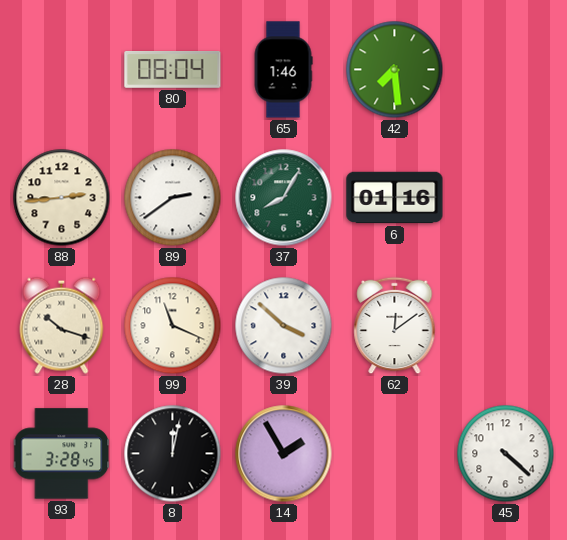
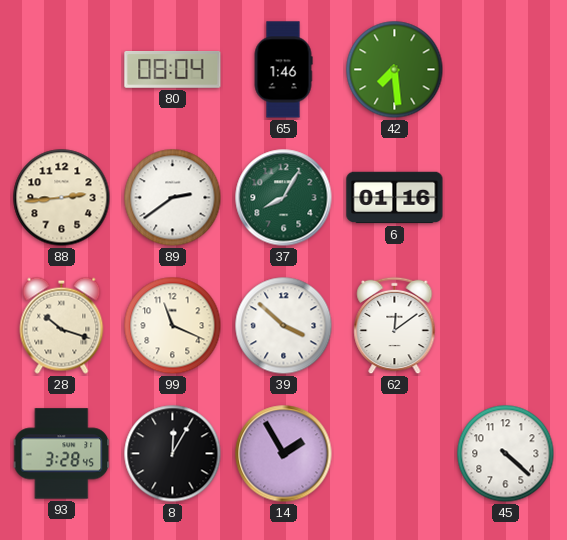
8: 12:02 -> 12:05
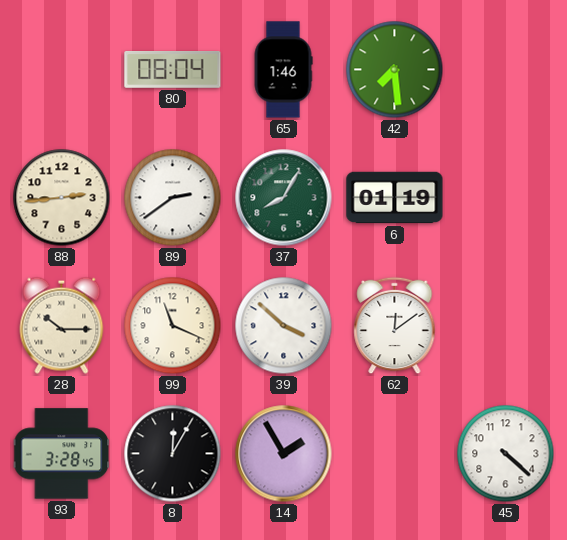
6: 01:16 -> 01:19
28: 10:18 -> 10:15
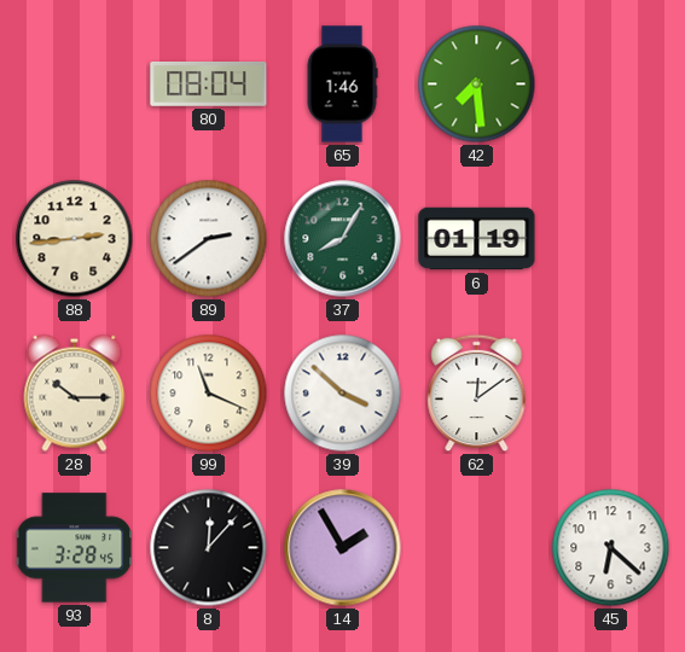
8: 12:05 -> 12:07
45: 4:22 -> 6:22
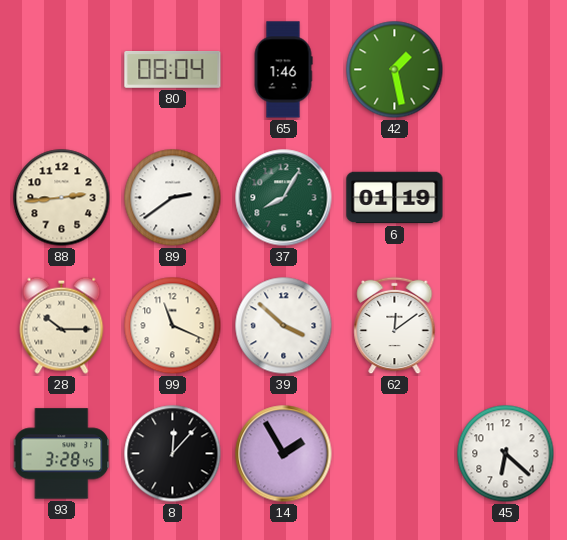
42: 7:29 -> 1:28
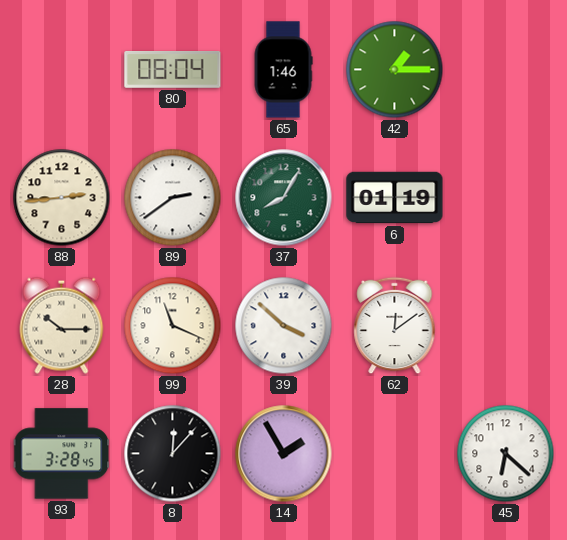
42: 1:28 -> 1:15
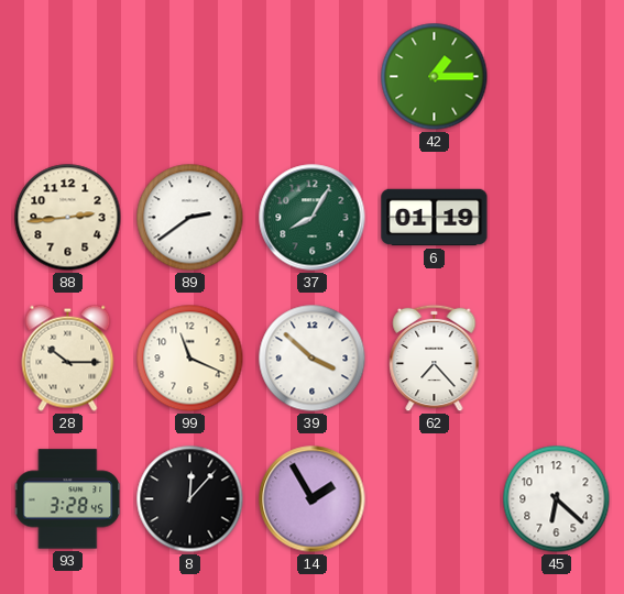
80: 08:04 -> none
65: 1:46 -> none
62: 12:09 -> 7:23
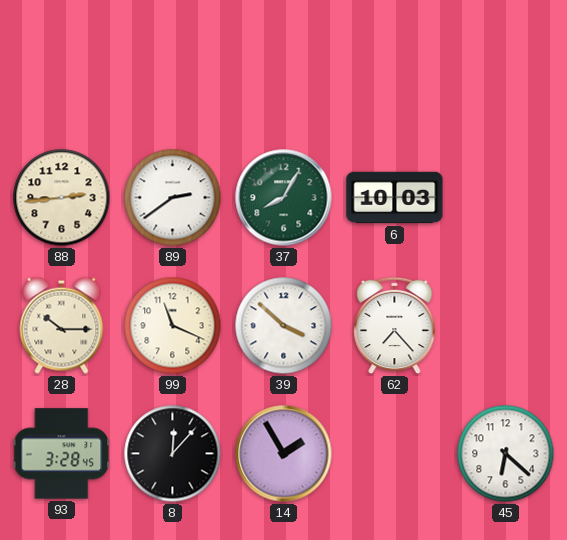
42: 1:15 -> none
6: 01:19 -> 10:03
